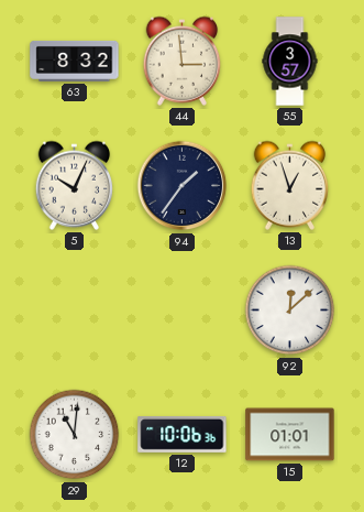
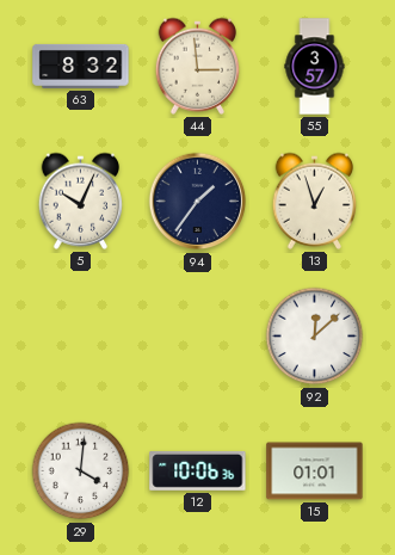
29: 11:01 -> 4:01
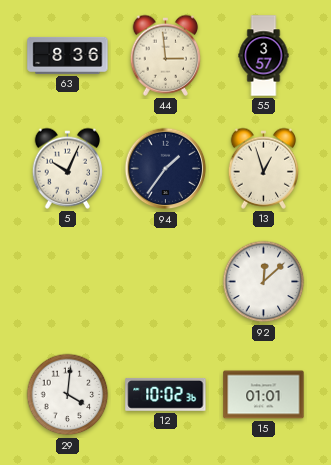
63: 8:32 -> 8:36
12: 10:06 -> 10:02
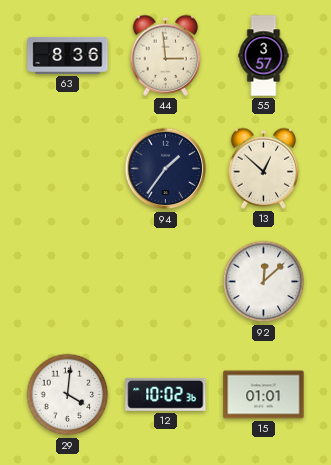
5: 10:04 -> none
13: 12:57 -> 12:52
